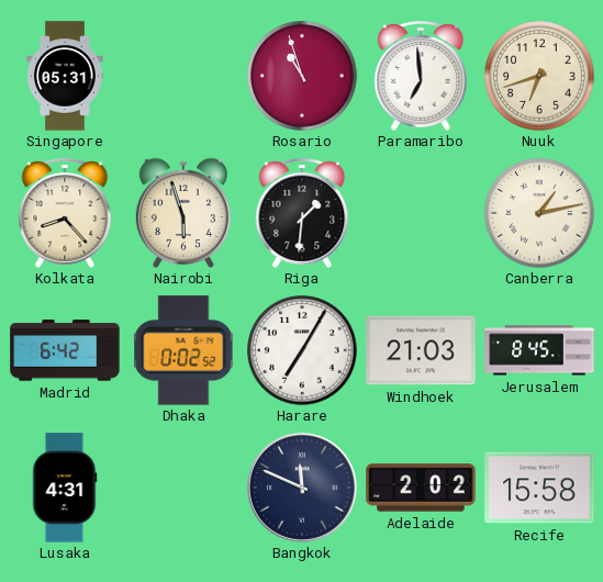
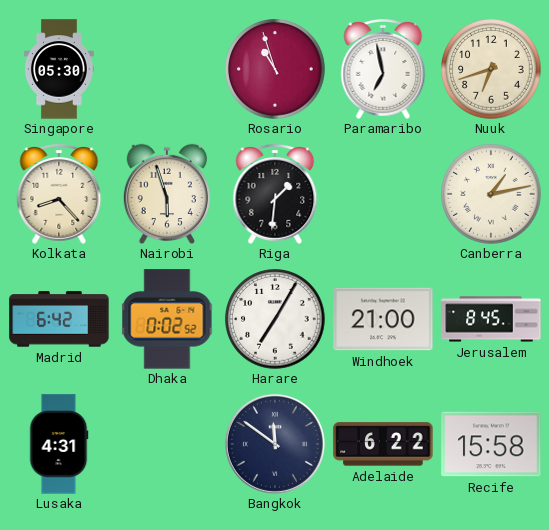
Singapore: 05:31 -> 05:30
Paramaribo: 6:59 -> 6:58
Windhoek: 21:03 -> 21:00
Bangkok: 11:49 -> 11:51
Adelaide: 2:02 -> 6:22
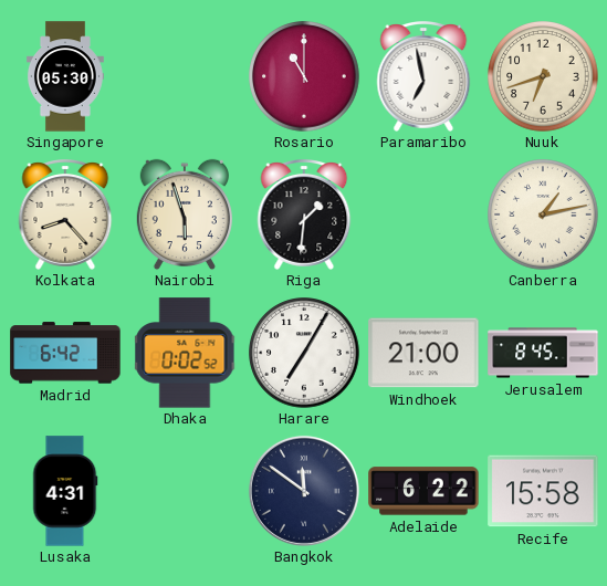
Rosario: 10:57 -> 11:00
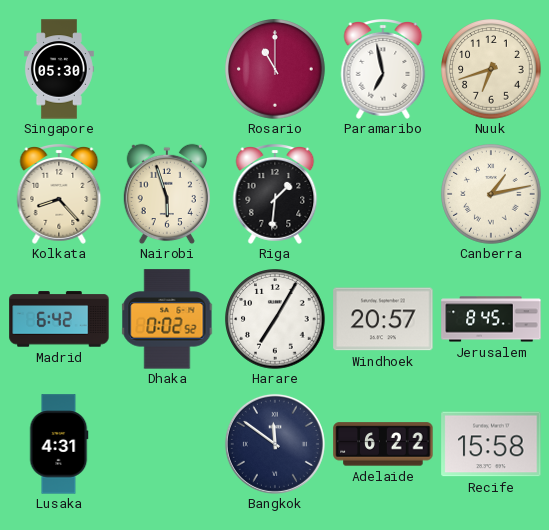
Windhoek: 21:00 -> 20:57
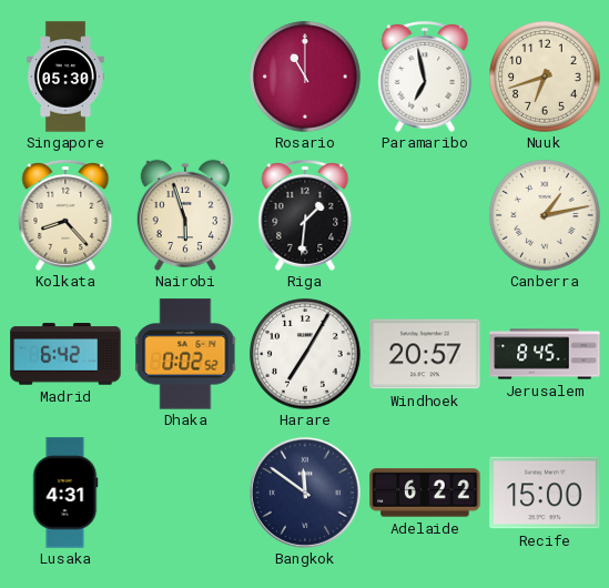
Recife: 15:58 -> 15:00
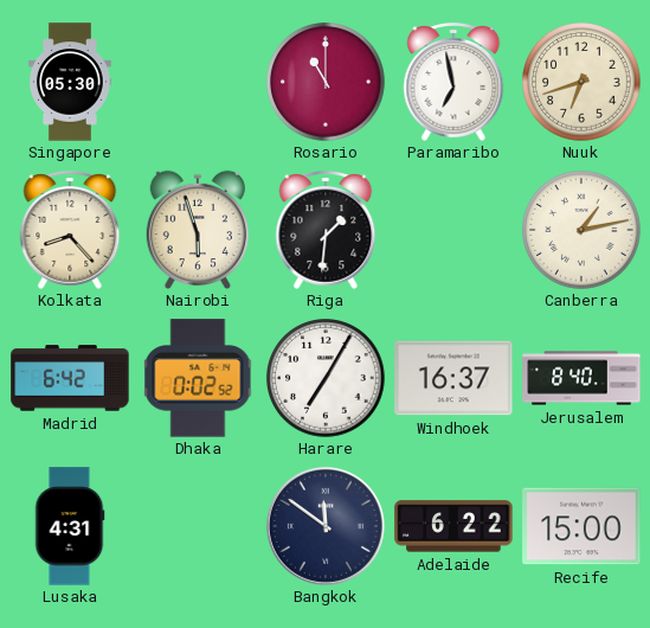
Windhoek: 20:57 -> 16:37
Jerusalem: 8:45 -> 8:40
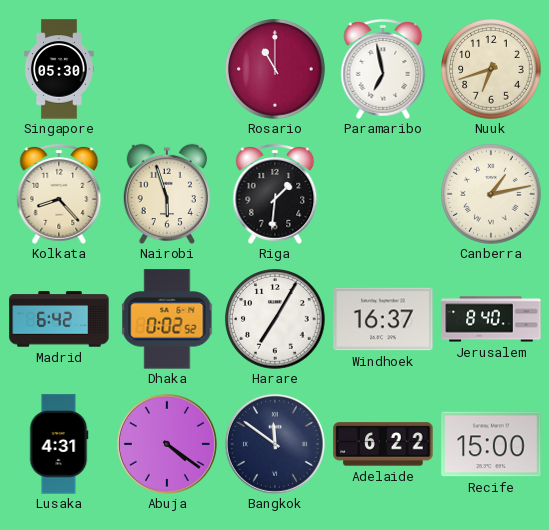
Abuja: none -> 4:21
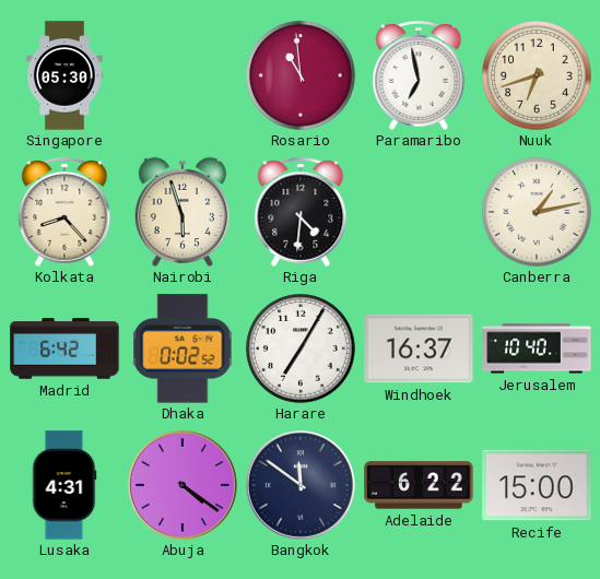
Rosario: 11:00 -> 10:59
Riga: 1:31 -> 4:31
Jerusalem: 8:40 -> 10:40
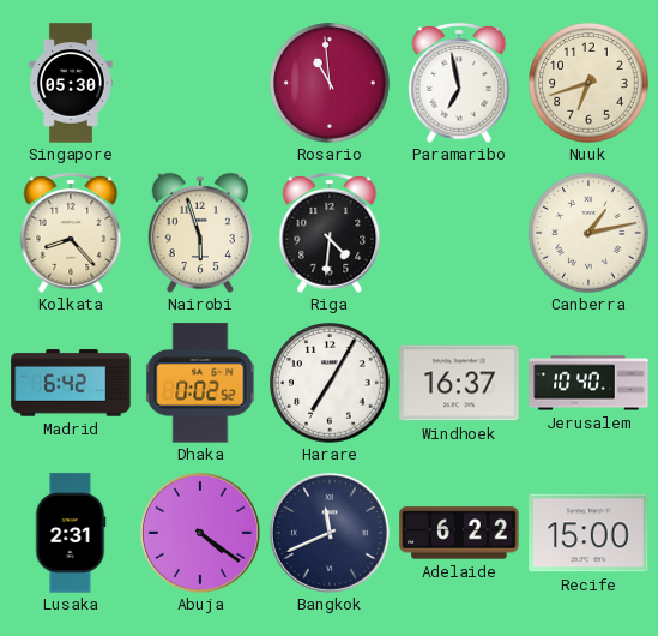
Lusaka: 4:31 -> 2:31
Bangkok: 11:51 -> 11:41
